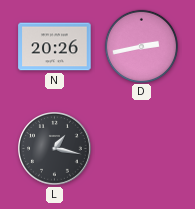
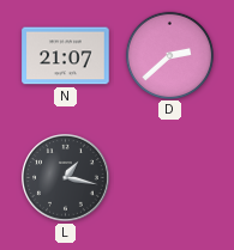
N: 20:26 -> 21:07
D: 2:43 -> 2:38
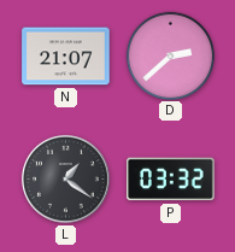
L: 1:17 -> 1:21
P: none -> 03:32
